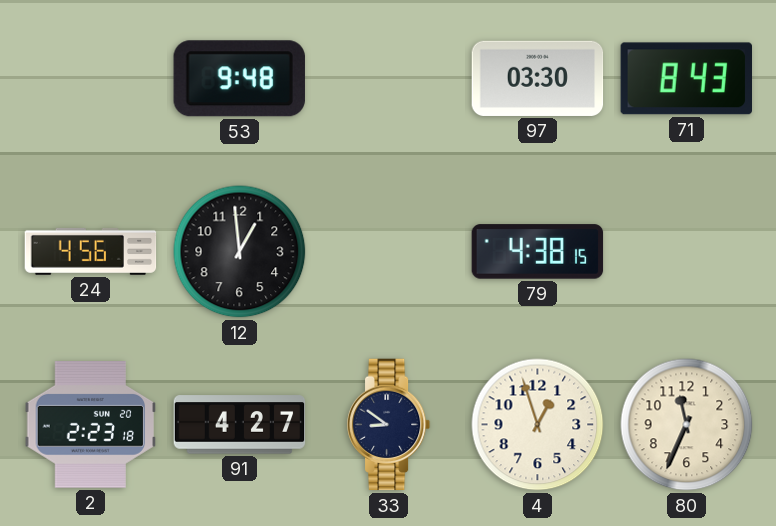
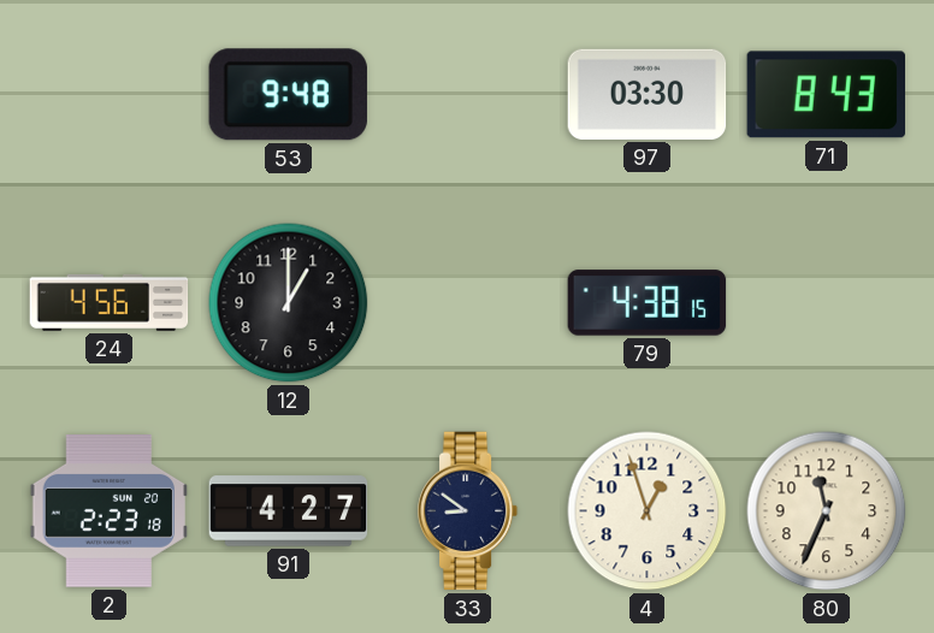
12: 12:59 -> 1:00
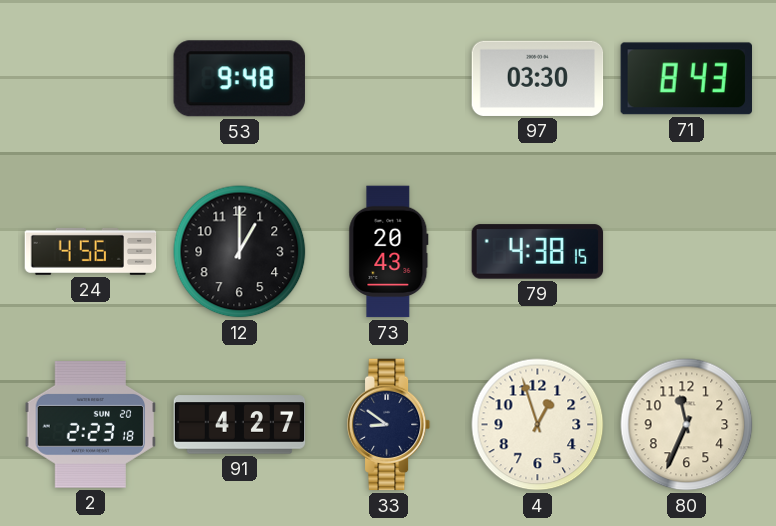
73: none -> 20:43
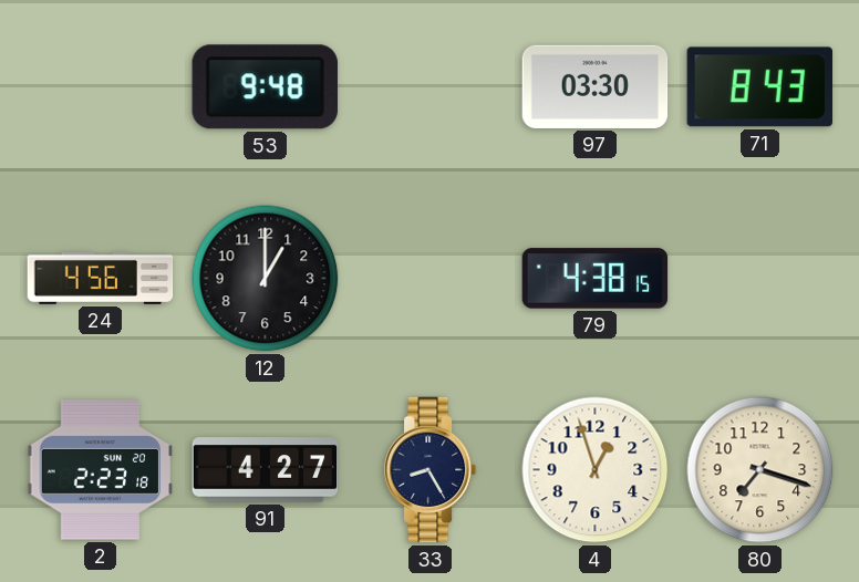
73: 20:43 -> none
33: 8:51 -> 8:25
80: 11:34 -> 7:18
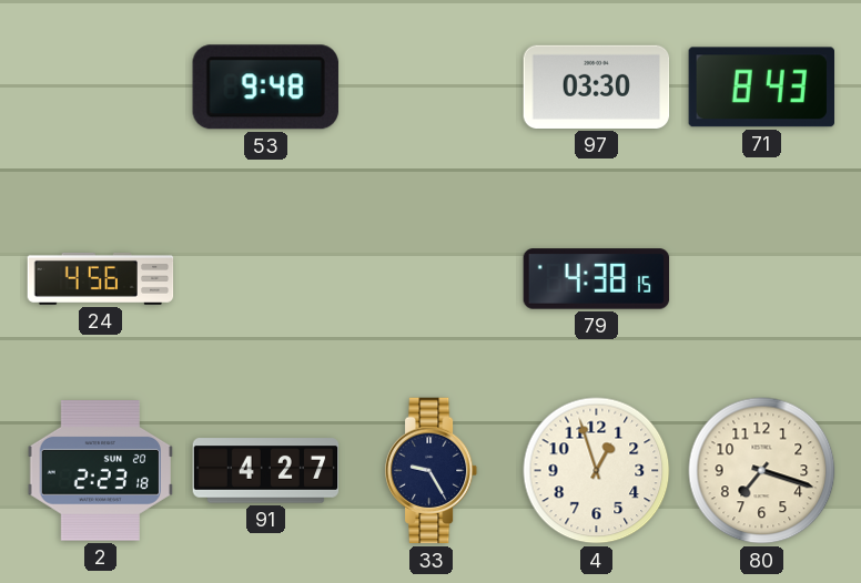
12: 1:00 -> none
33: 8:25 -> 9:25
